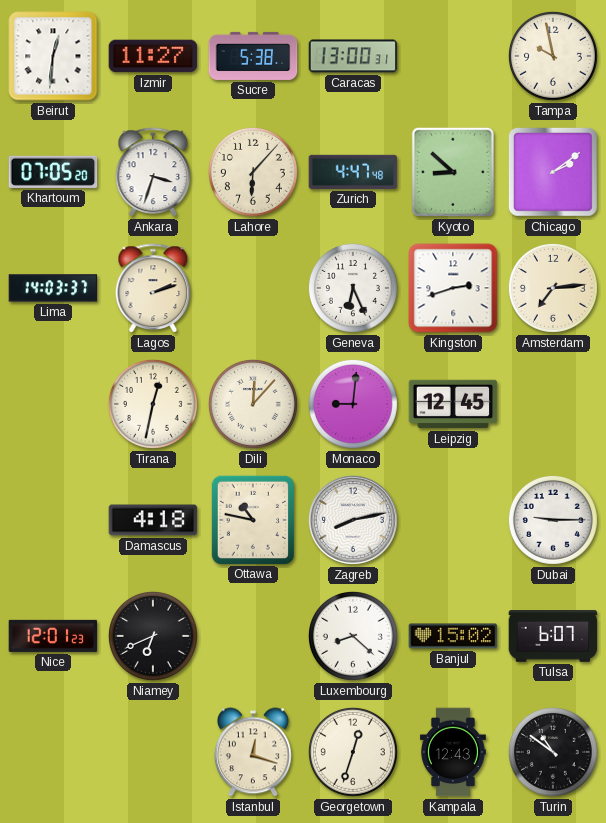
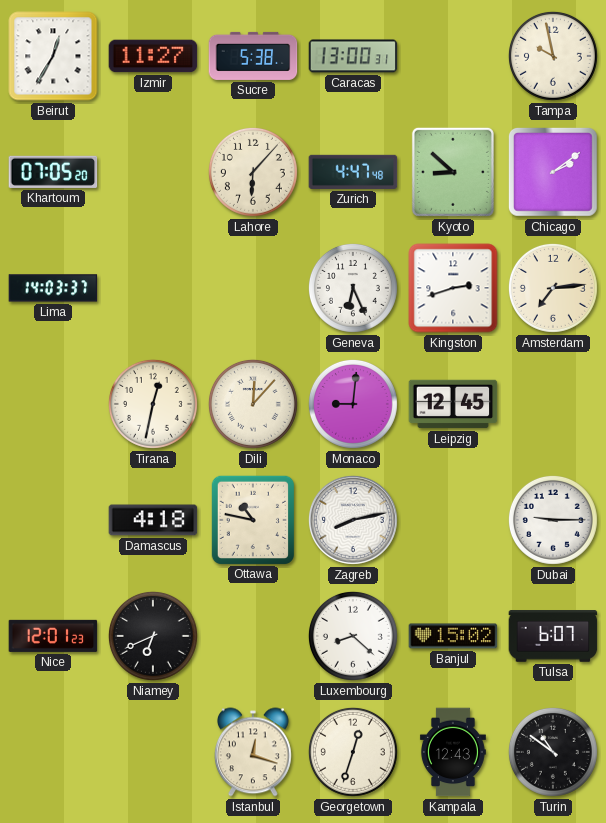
Beirut: 12:31 -> 12:35
Ankara: 3:33 -> none
Lagos: 2:12 -> none
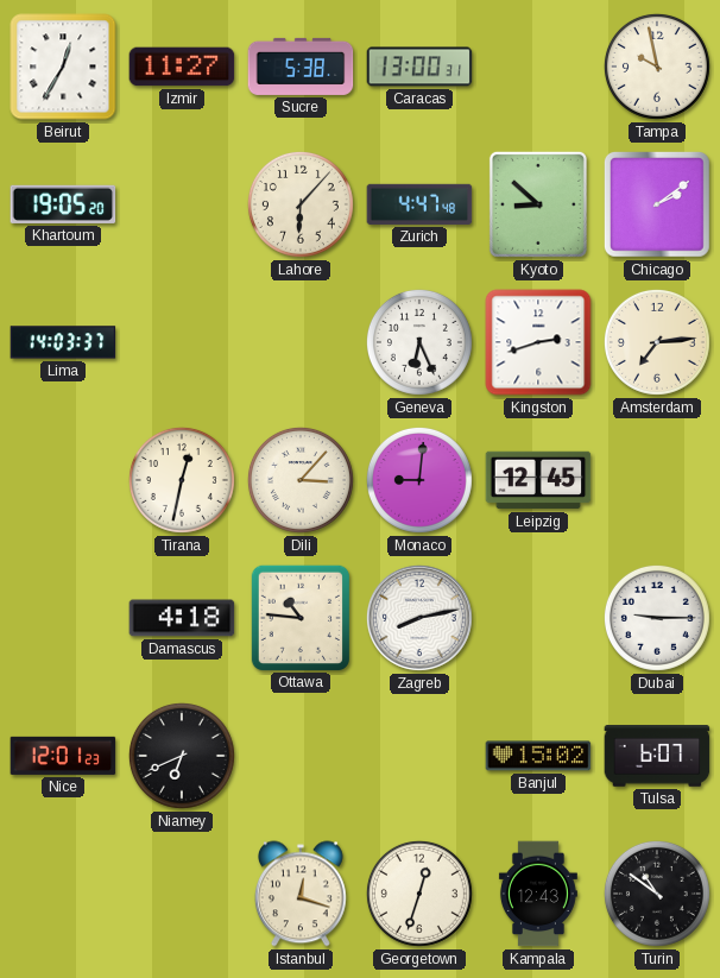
Khartoum: 07:05 -> 19:05
Dili: 12:07 -> 3:07
Ottawa: 10:47 -> 10:46
Luxembourg: 8:22 -> none
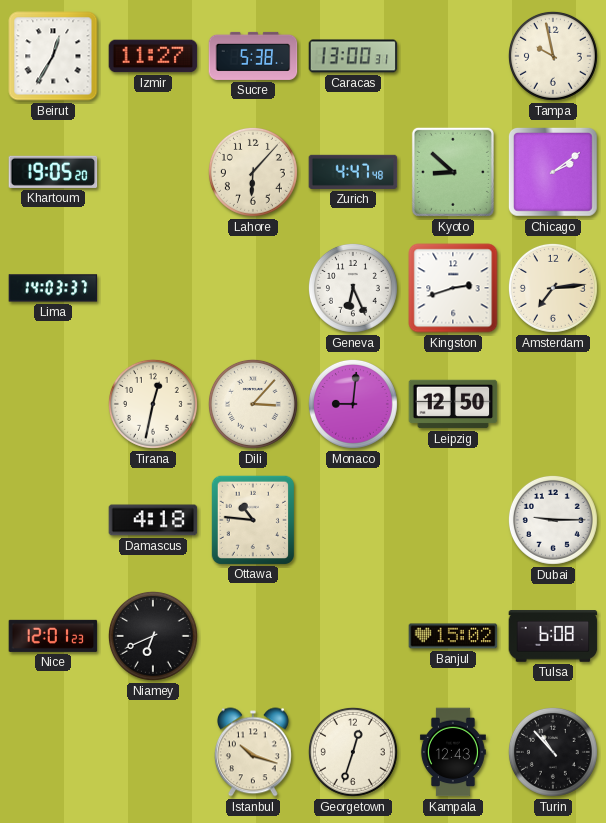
Leipzig: 12:45 -> 12:50
Zagreb: 8:13 -> none
Tulsa: 6:07 -> 6:08
Istanbul: 12:18 -> 10:18
Turin: 10:51 -> 10:53
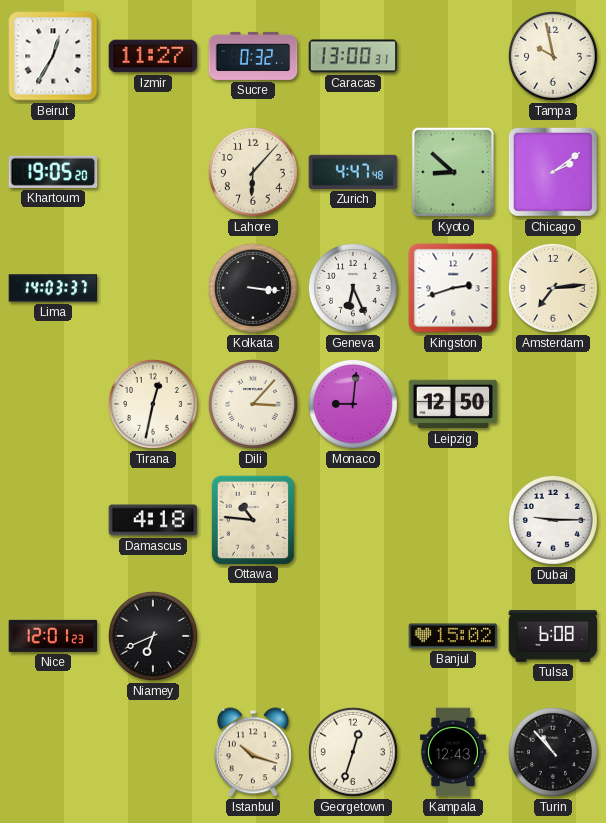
Sucre: 5:38 -> 0:32
Kolkata: none -> 3:16
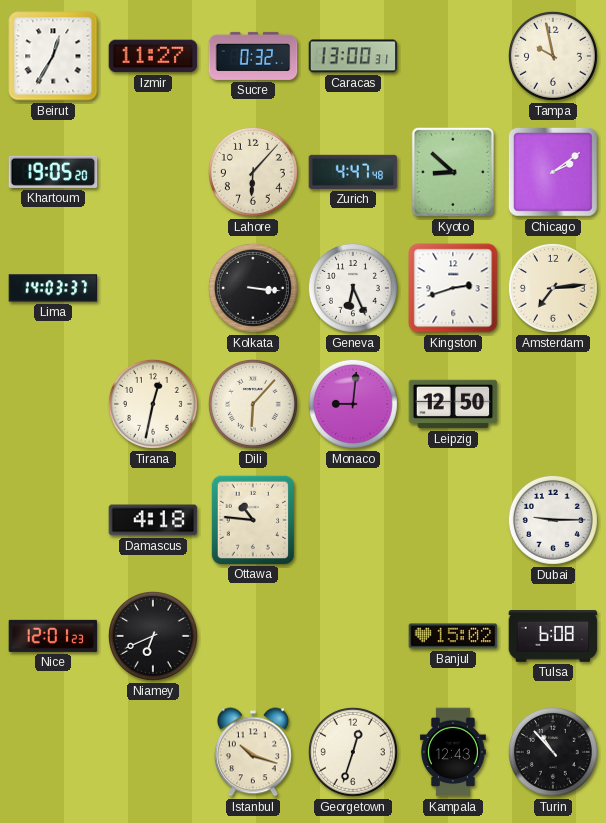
Dili: 3:07 -> 6:07
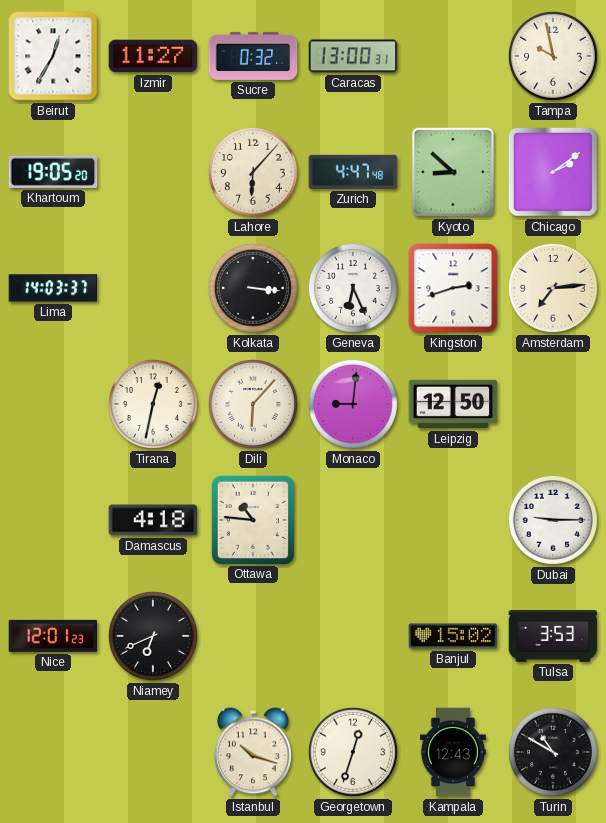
Tulsa: 6:08 -> 3:53
Turin: 10:53 -> 10:50
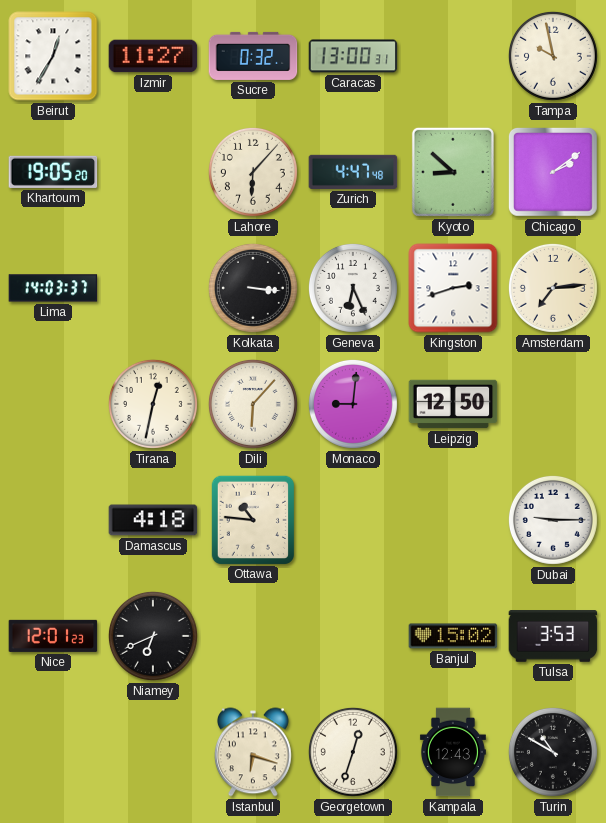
Istanbul: 10:18 -> 6:18
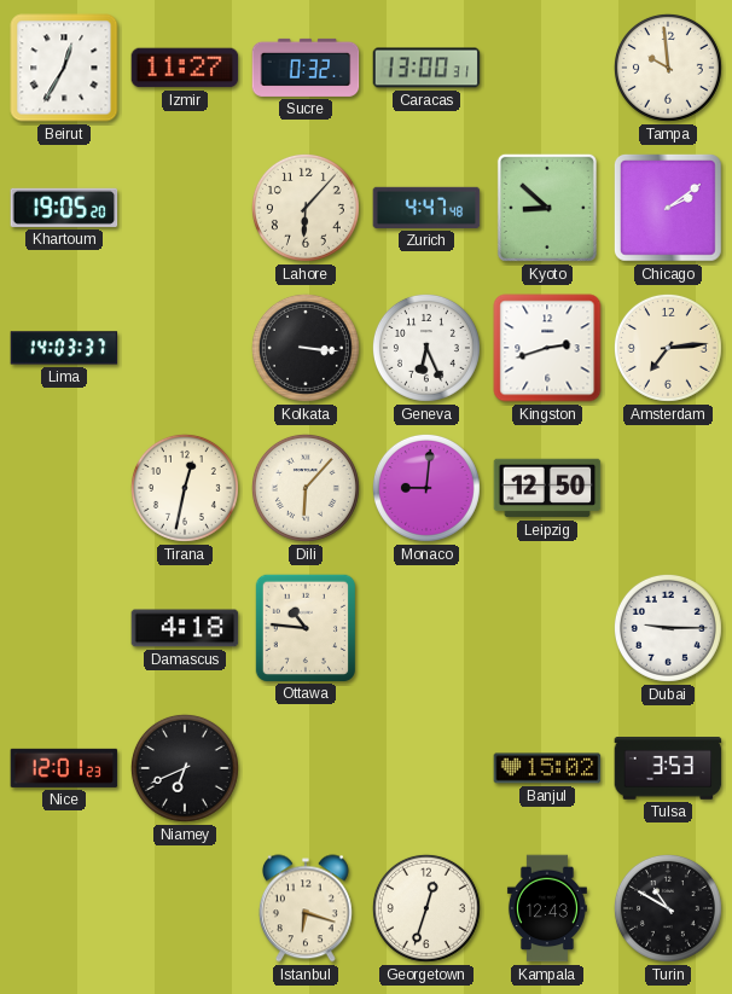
Tampa: 9:58 -> 9:59
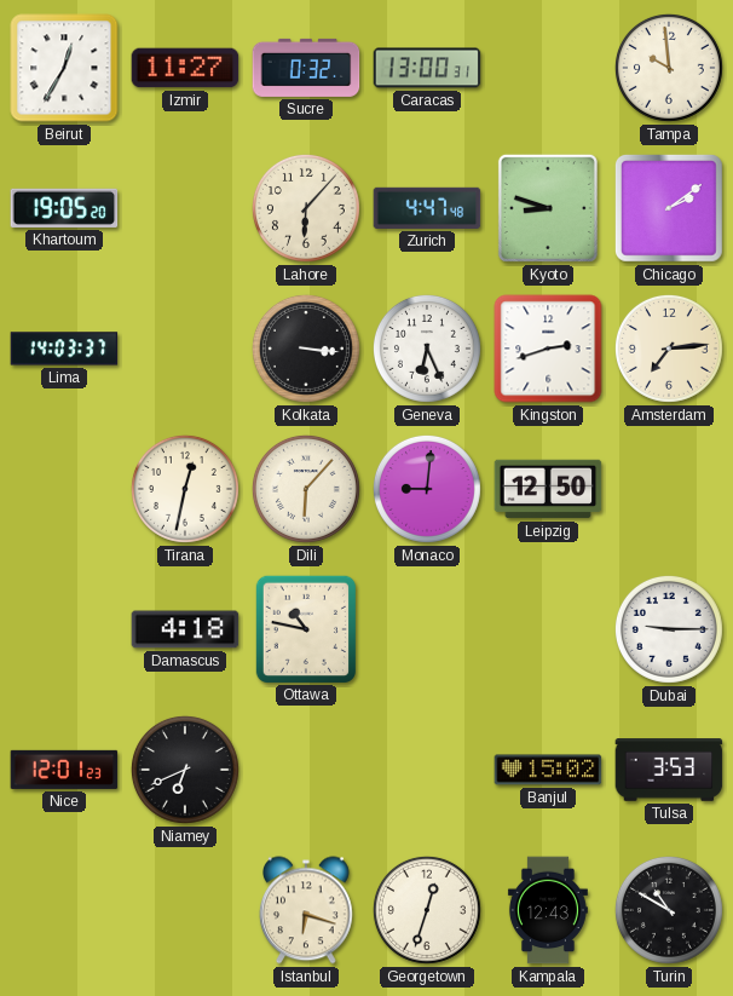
Kyoto: 8:52 -> 8:48
Ottawa: 10:46 -> 10:47
